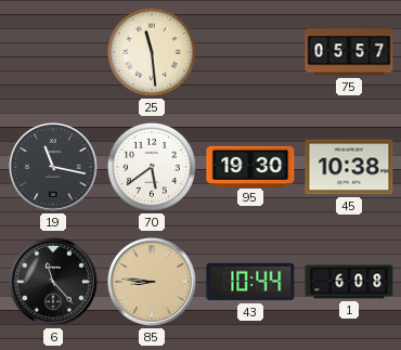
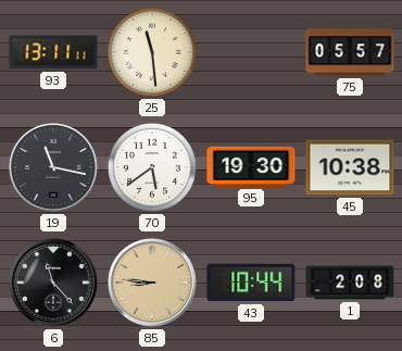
93: none -> 13:11
1: 6:08 -> 2:08
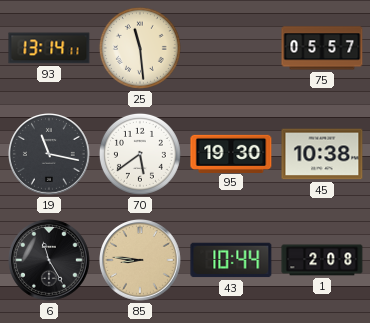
93: 13:11 -> 13:14
6: 11:23 -> 11:25
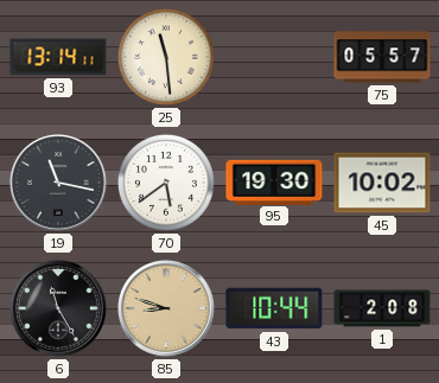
45: 10:38 -> 10:02
85: 8:46 -> 8:48
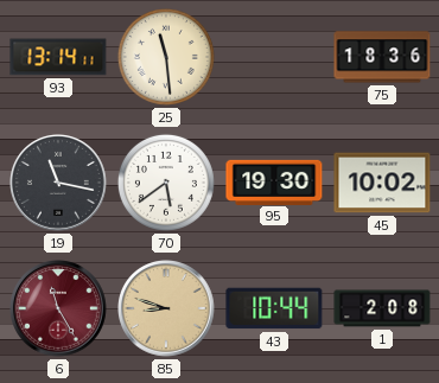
75: 05:57 -> 18:36
6 dial: black -> burgundy
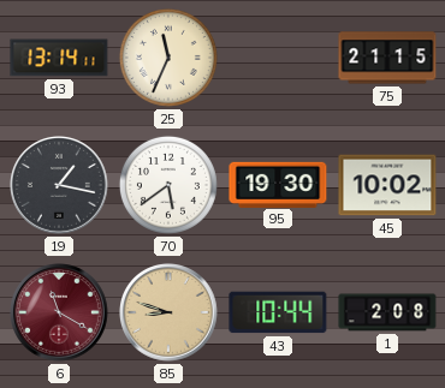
25: 11:29 -> 11:34
75: 18:36 -> 21:15
19: 11:17 -> 1:17
6: 11:25 -> 11:20
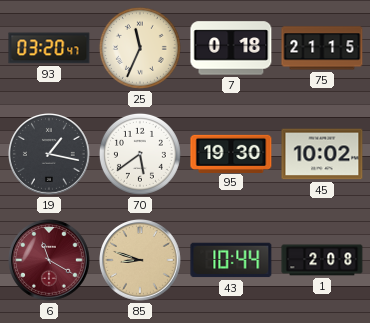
93: 13:14 -> 03:20
7: none -> 0:18
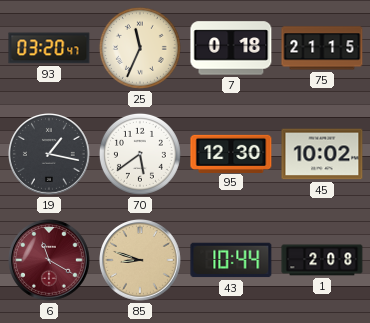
95: 19:30 -> 12:30
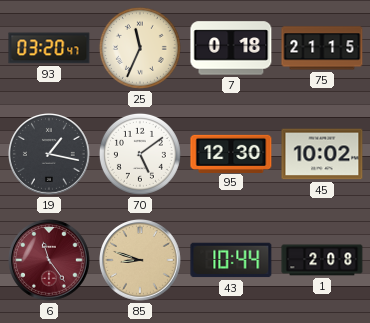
70: 5:39 -> 5:09
6: 11:20 -> 11:24
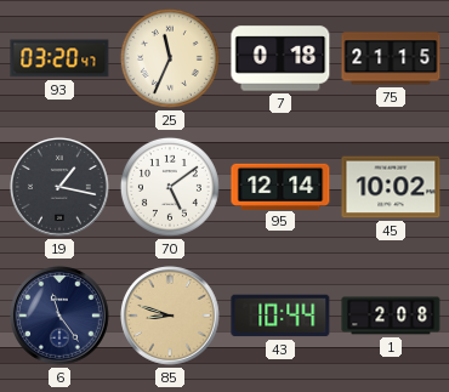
95: 12:30 -> 12:14
6 dial: burgundy -> navy
